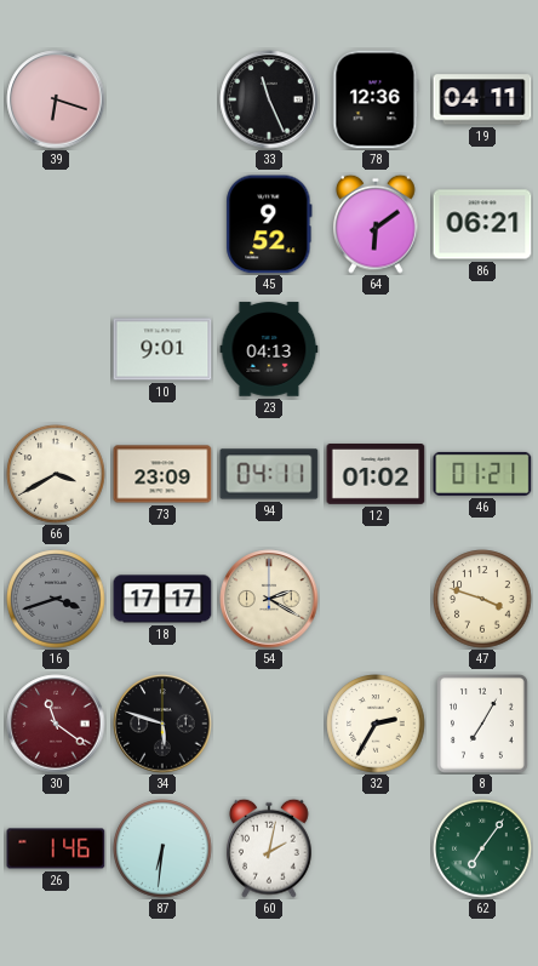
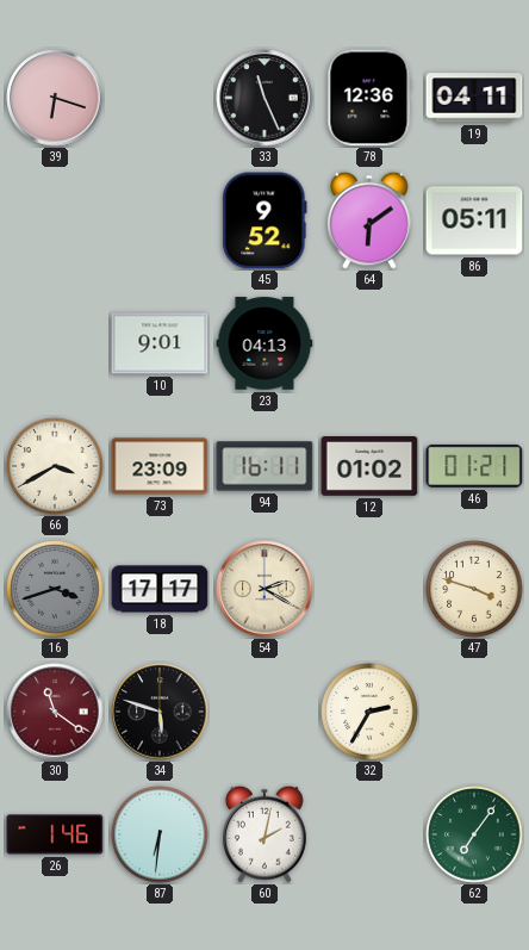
86: 06:21 -> 05:11
94: 04:11 -> 16:11
8: 7:05 -> none
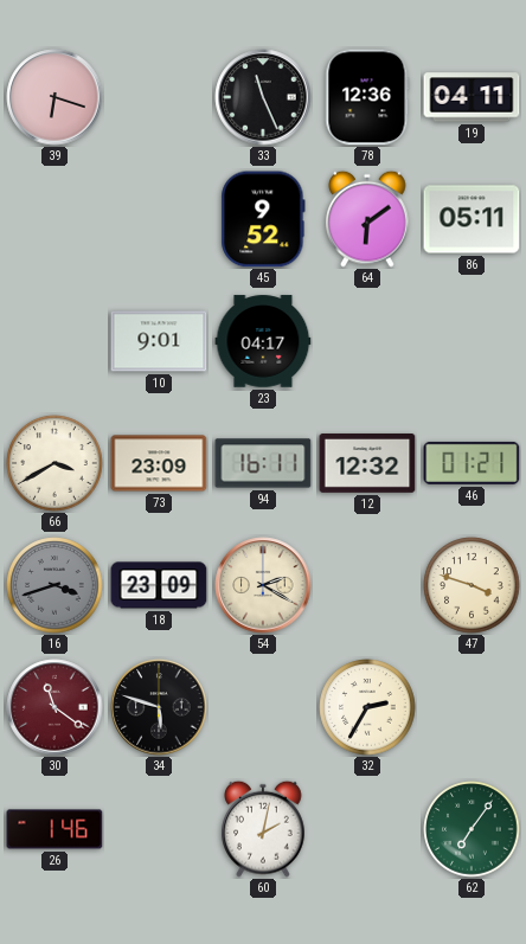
23: 04:13 -> 04:17
12: 01:02 -> 12:32
18: 17:17 -> 23:09
87: 6:31 -> none
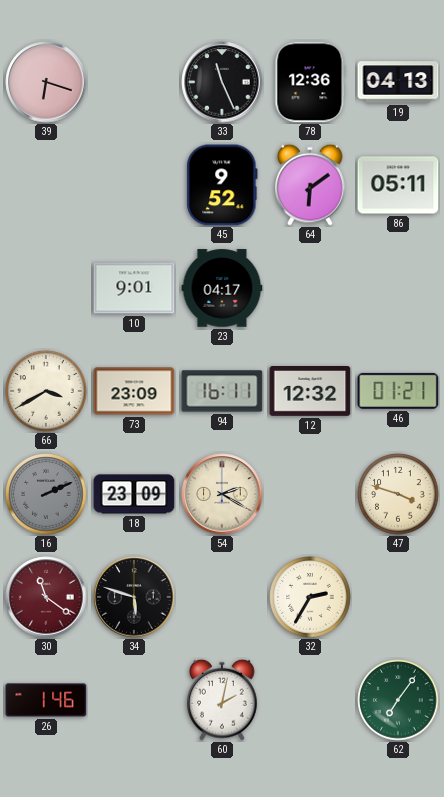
19: 04:11 -> 04:13
16: 3:42 -> 2:11
